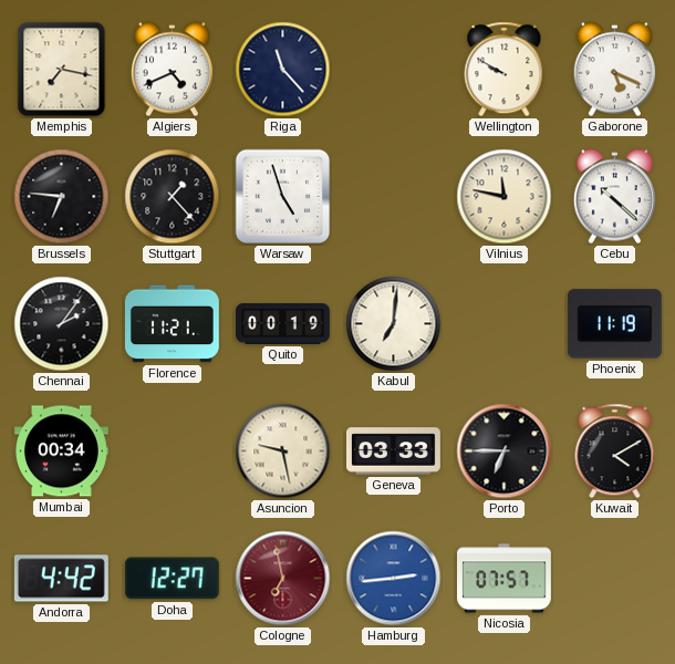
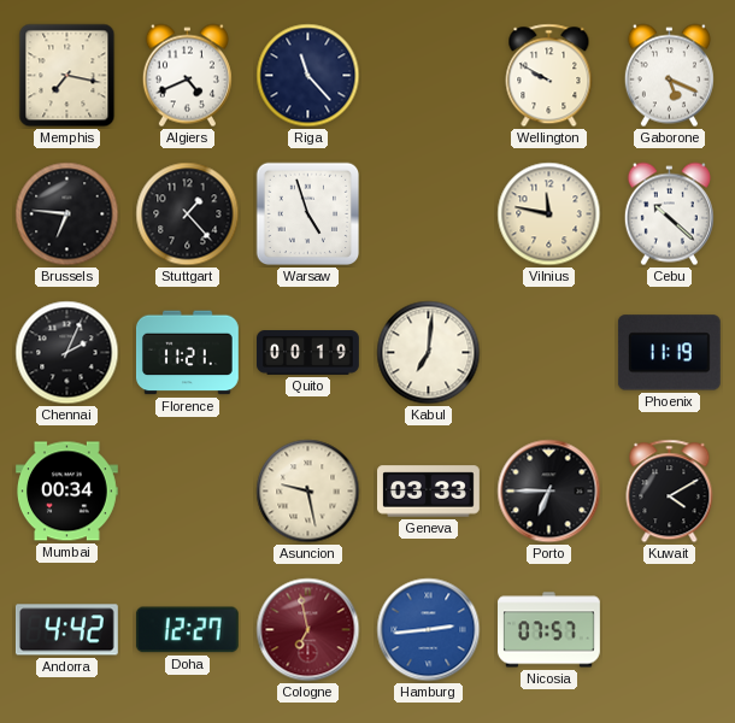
Chennai: 2:06 -> 2:04
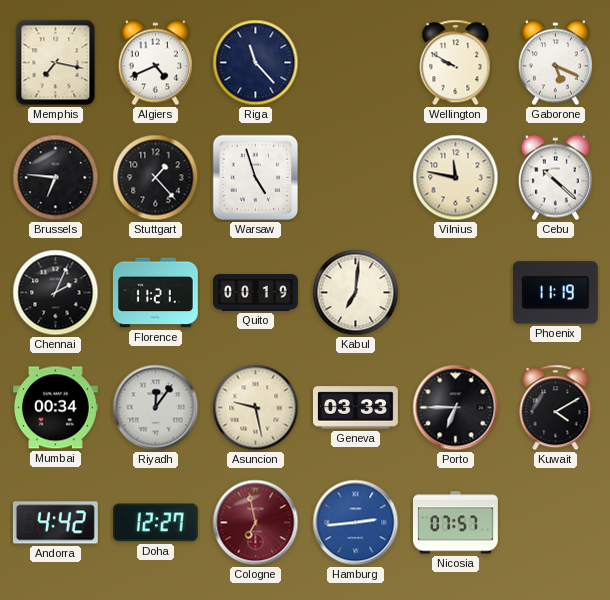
Riyadh: none -> 12:06
